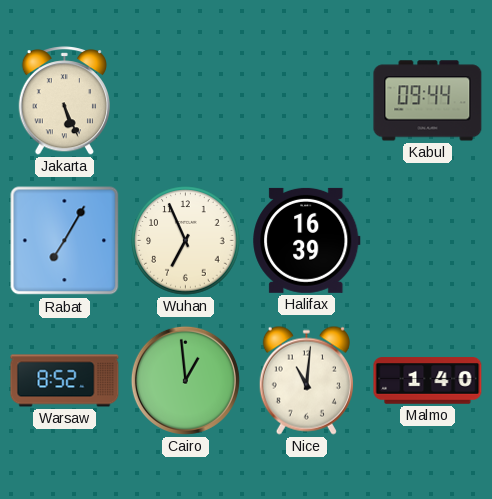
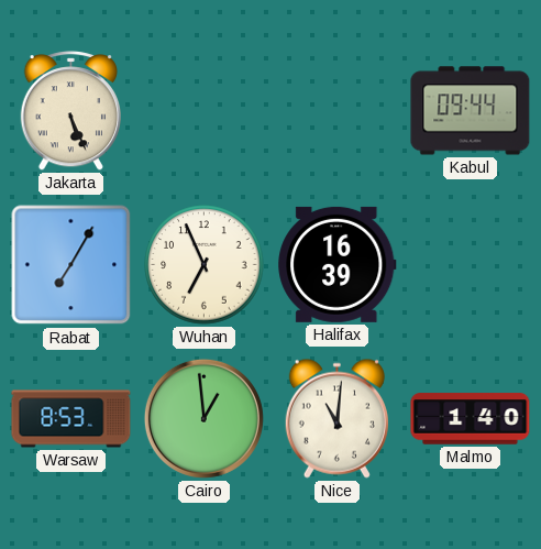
Warsaw: 8:52 -> 8:53
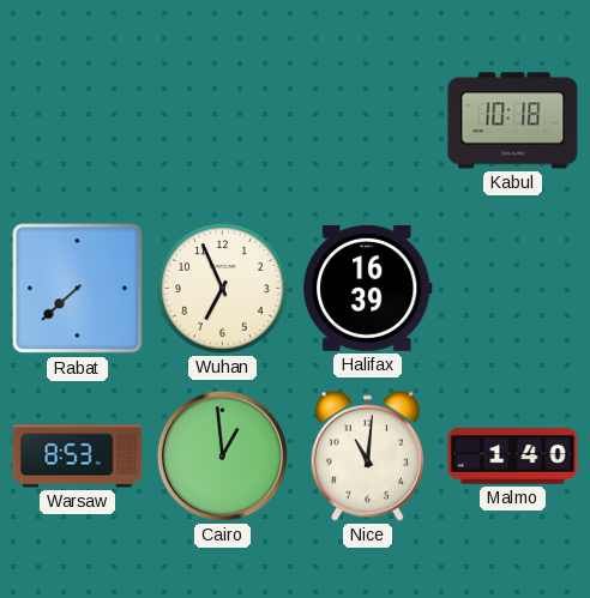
Jakarta: 5:26 -> none
Kabul: 09:44 -> 10:18
Rabat: 7:05 -> 7:38
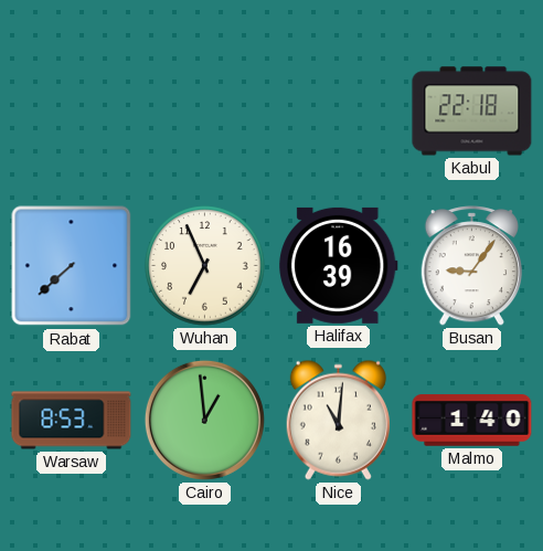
Kabul: 10:18 -> 22:18
Busan: none -> 9:06
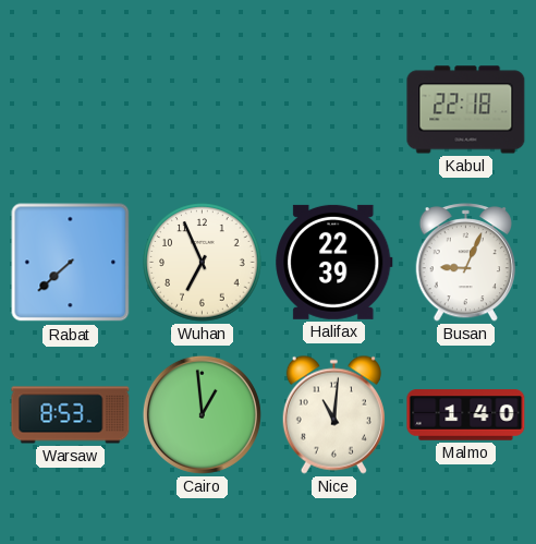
Halifax: 16:39 -> 22:39
Busan: 9:06 -> 9:04
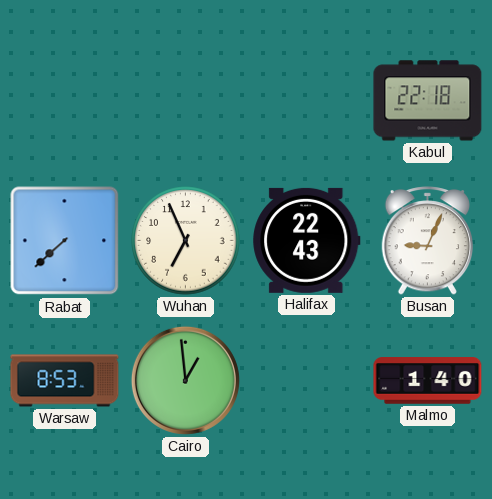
Halifax: 22:39 -> 22:43
Nice: 11:01 -> none
